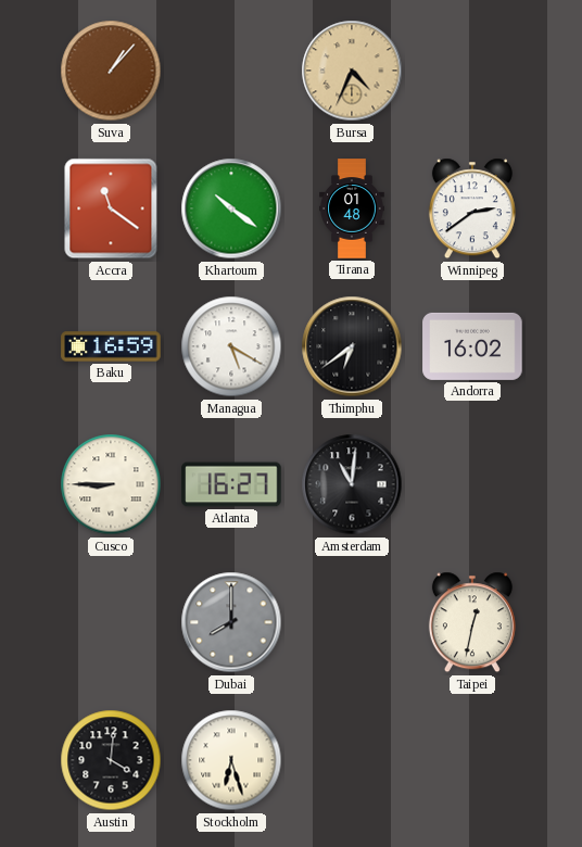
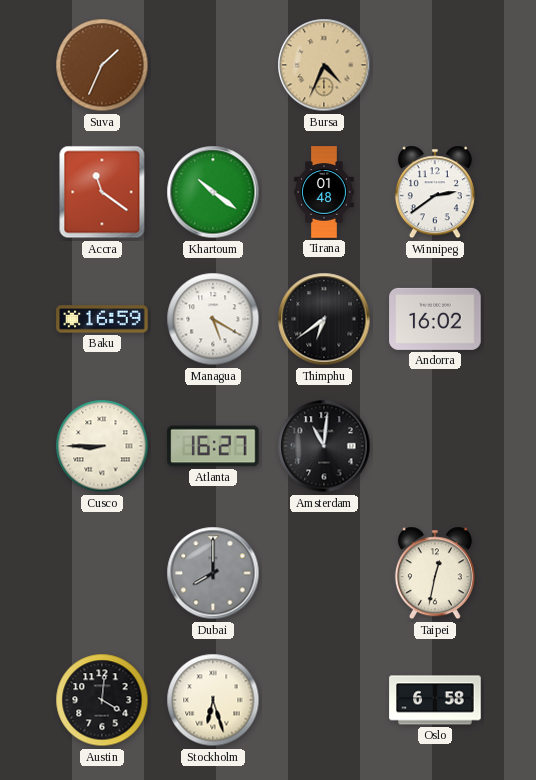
Suva: 1:07 -> 1:34
Oslo: none -> 6:58
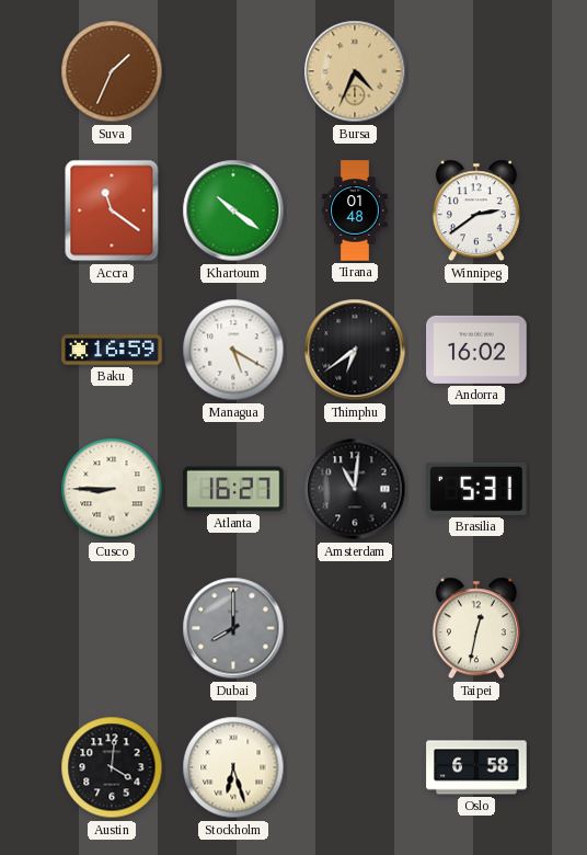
Brasilia: none -> 5:31
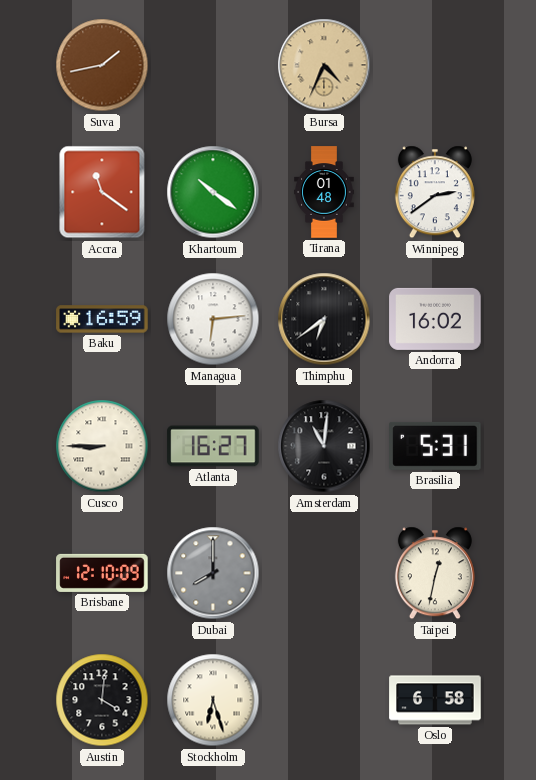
Suva: 1:34 -> 1:43
Managua: 5:20 -> 6:14
Brisbane: none -> 12:10
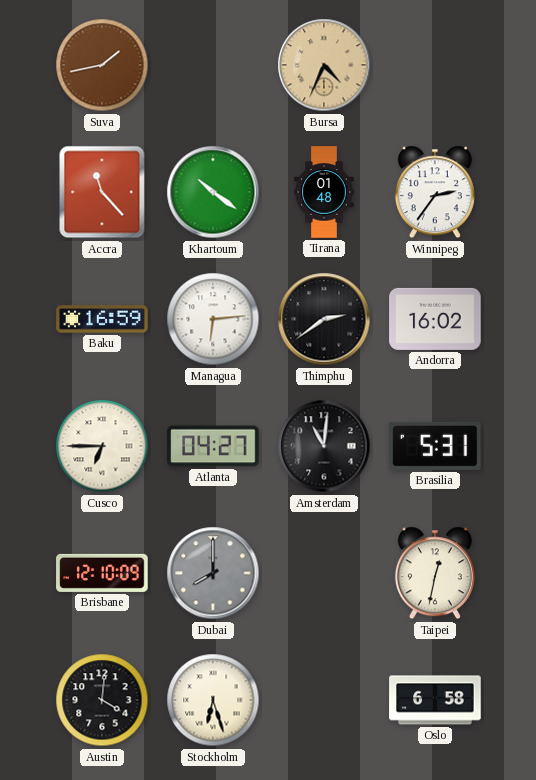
Accra: 11:21 -> 11:23
Winnipeg: 2:39 -> 2:36
Thimphu: 6:39 -> 2:39
Cusco: 8:45 -> 6:45
Atlanta: 16:27 -> 04:27
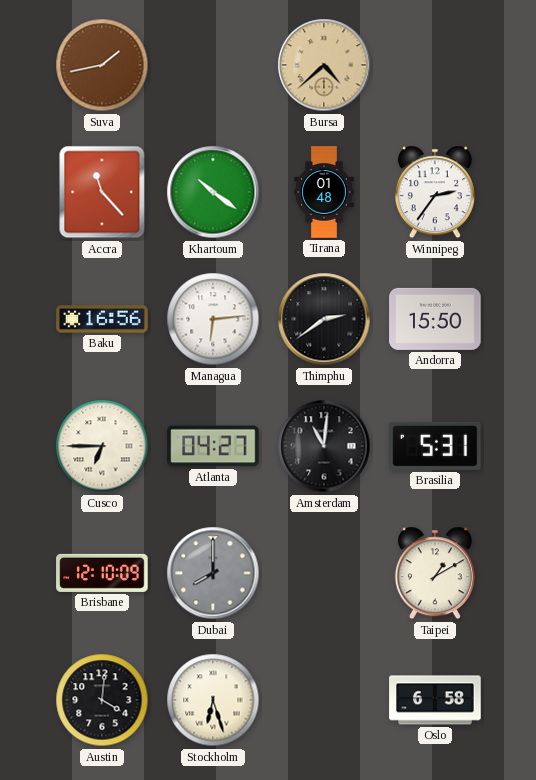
Bursa: 4:34 -> 4:38
Baku: 16:59 -> 16:56
Andorra: 16:02 -> 15:50
Taipei: 12:32 -> 1:10
